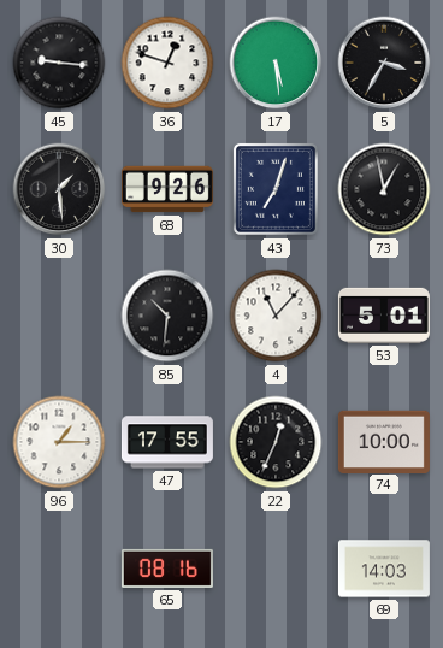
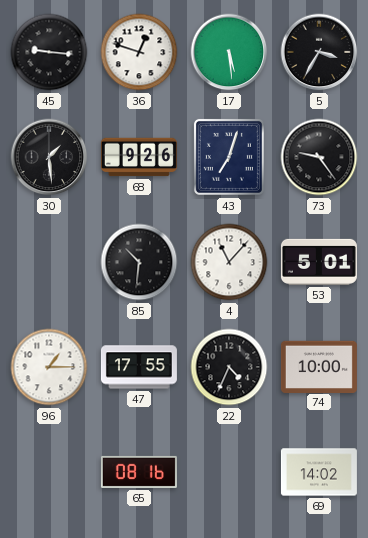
73: 12:58 -> 9:24
22: 12:34 -> 4:34
69: 14:03 -> 14:02
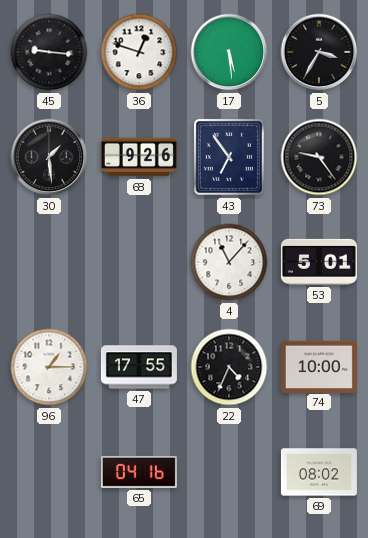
43: 7:03 -> 6:54
85: 10:31 -> none
65: 08:16 -> 04:16
69: 14:02 -> 08:02
